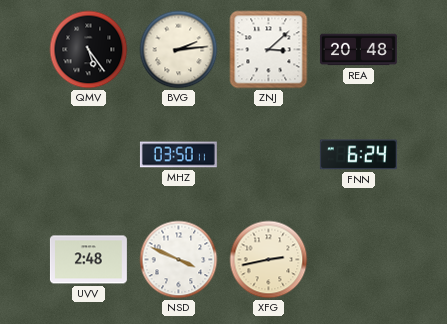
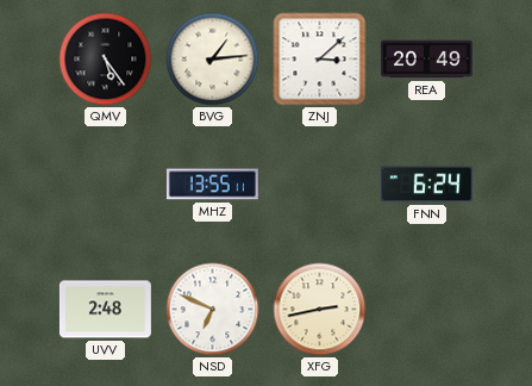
BVG: 2:14 -> 1:14
REA: 20:48 -> 20:49
MHZ: 03:50 -> 13:55
NSD: 3:49 -> 6:49
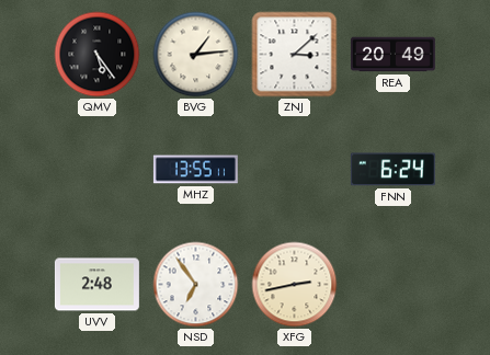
NSD: 6:49 -> 6:54
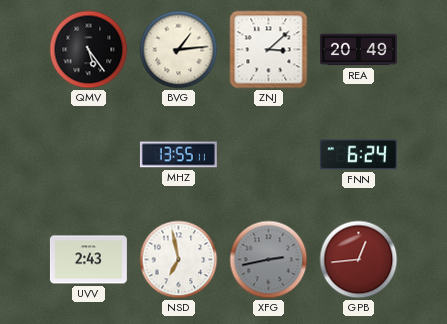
UVV: 2:48 -> 2:43
NSD: 6:54 -> 6:58
XFG dial: cream -> grey
GPB: none -> 12:44
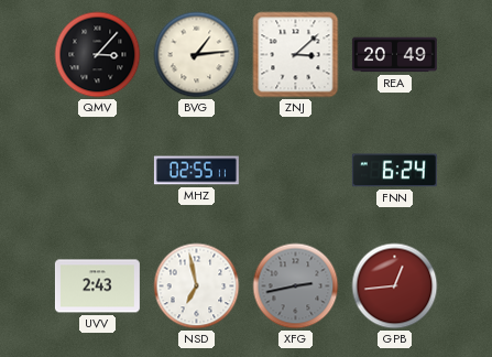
QMV: 5:24 -> 3:07
MHZ: 13:55 -> 02:55
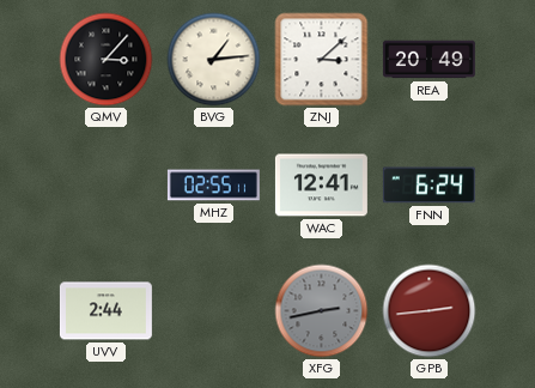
WAC: none -> 12:41
UVV: 2:43 -> 2:44
NSD: 6:58 -> none
GPB: 12:44 -> 2:44
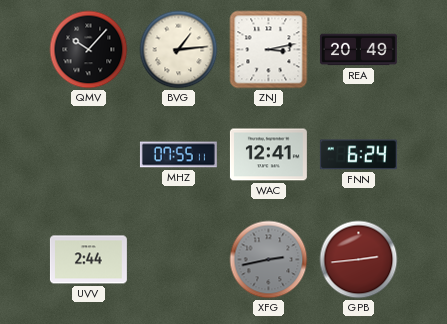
QMV: 3:07 -> 10:07
ZNJ: 3:08 -> 3:13
MHZ: 02:55 -> 07:55
